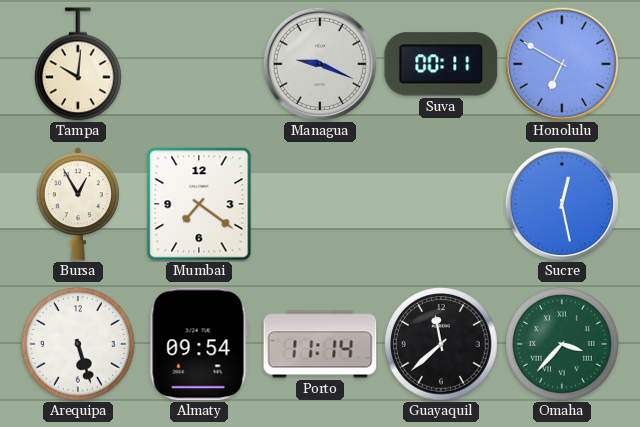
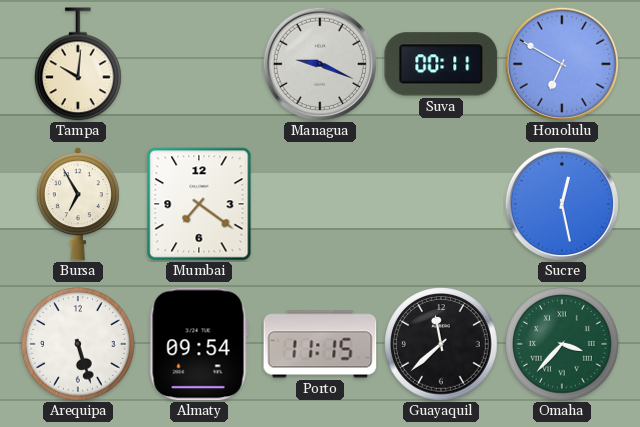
Bursa: 12:55 -> 6:55
Porto: 11:14 -> 11:15
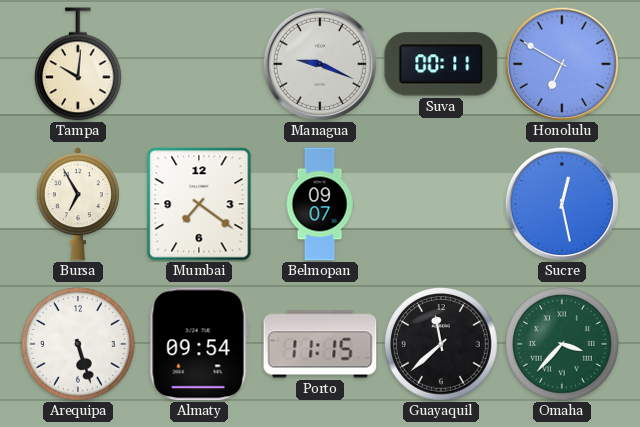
Belmopan: none -> 09:07
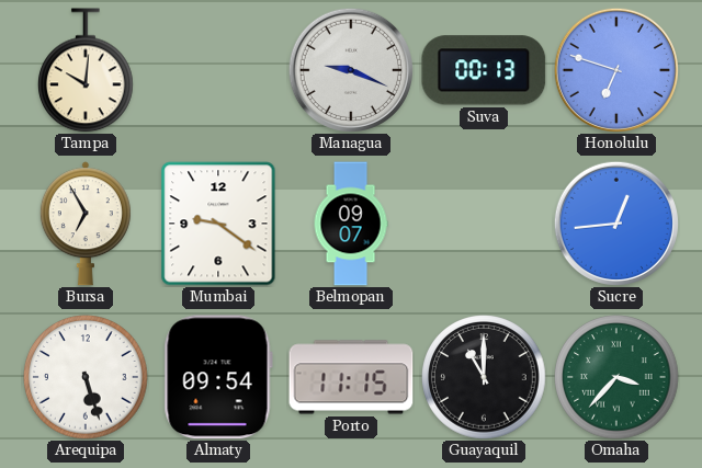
Suva: 00:11 -> 00:13
Honolulu: 6:50 -> 6:48
Mumbai: 7:21 -> 9:21
Sucre: 12:28 -> 12:44
Guayaquil: 11:38 -> 11:00
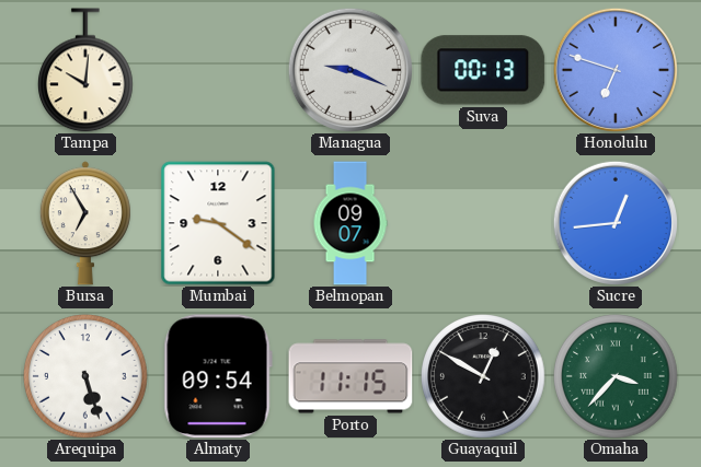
Guayaquil: 11:00 -> 12:50
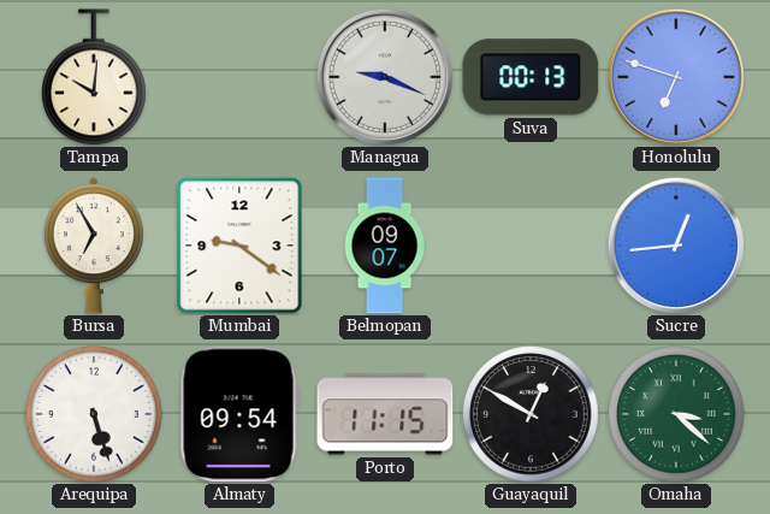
Omaha: 3:37 -> 3:22
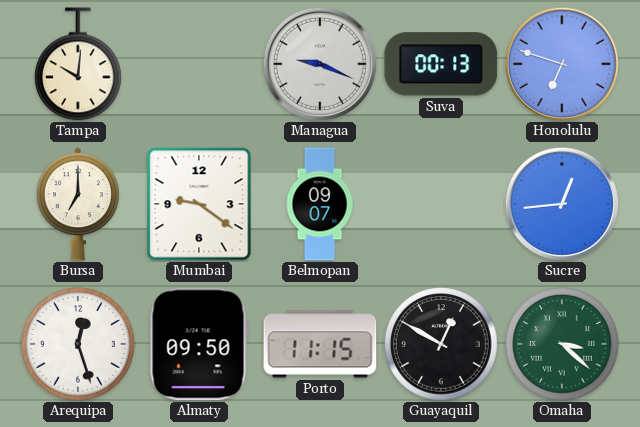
Bursa: 6:55 -> 7:00
Arequipa: 5:27 -> 12:27
Almaty: 09:54 -> 09:50
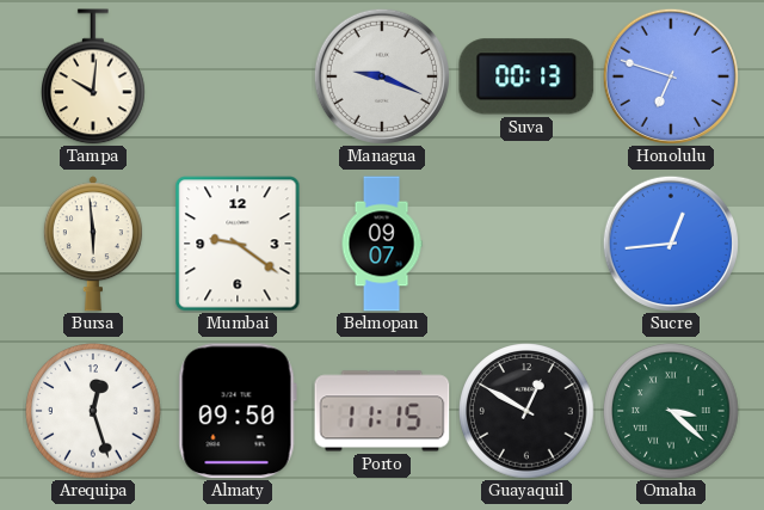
Bursa: 7:00 -> 5:59
